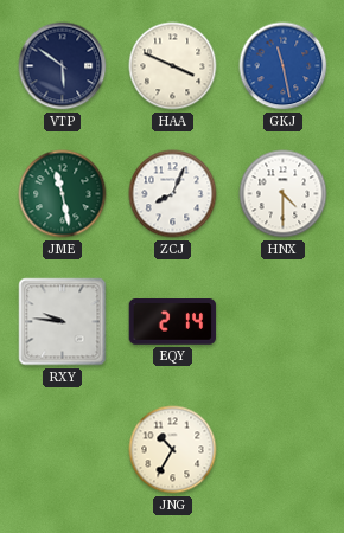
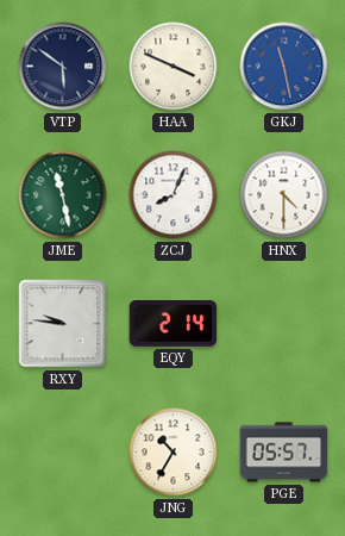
PGE: none -> 05:57
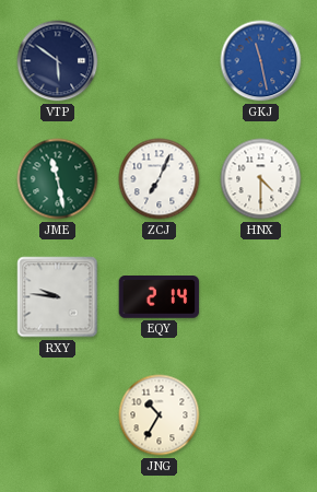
HAA: 3:49 -> none
ZCJ: 8:04 -> 7:04
PGE: 05:57 -> none
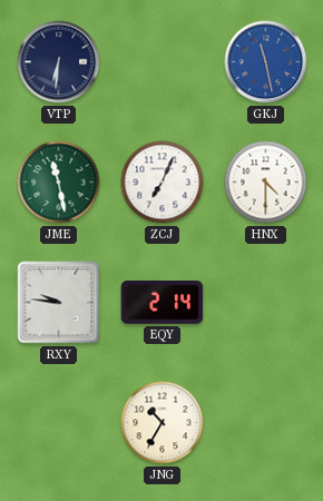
VTP: 5:51 -> 6:31
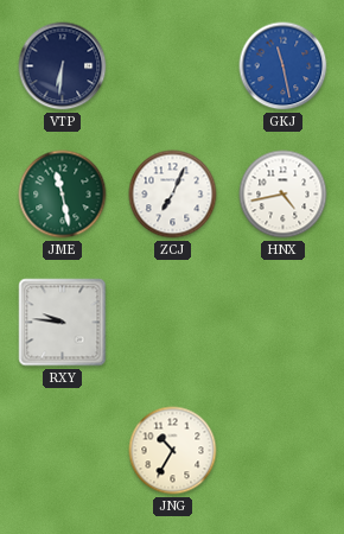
HNX: 4:30 -> 4:43
EQY: 2:14 -> none
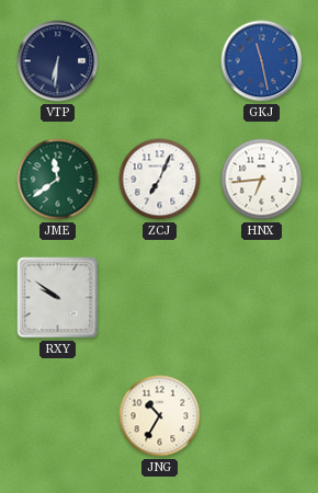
JME: 11:28 -> 11:39
HNX: 4:43 -> 6:44
RXY: 9:46 -> 9:51
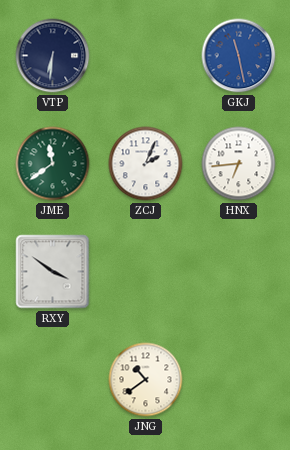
ZCJ: 7:04 -> 2:04
RXY: 9:51 -> 3:51
JNG: 10:35 -> 10:39
